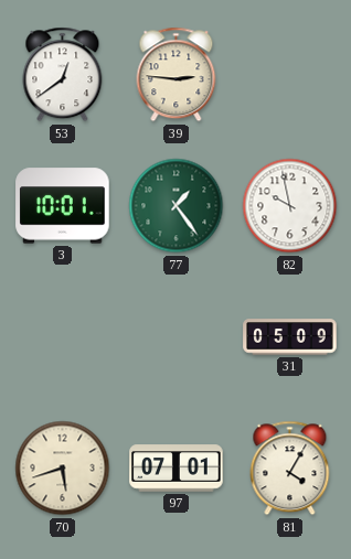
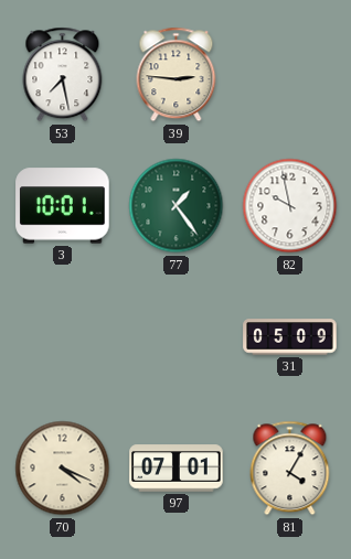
53: 12:39 -> 7:28
70: 5:42 -> 4:19
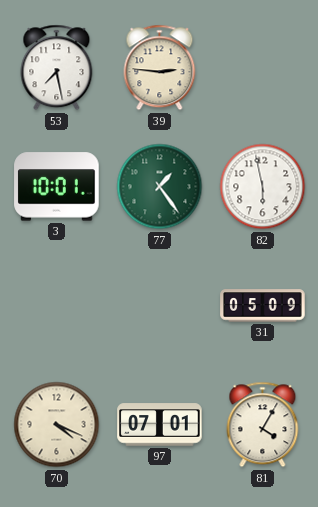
82: 9:58 -> 5:58
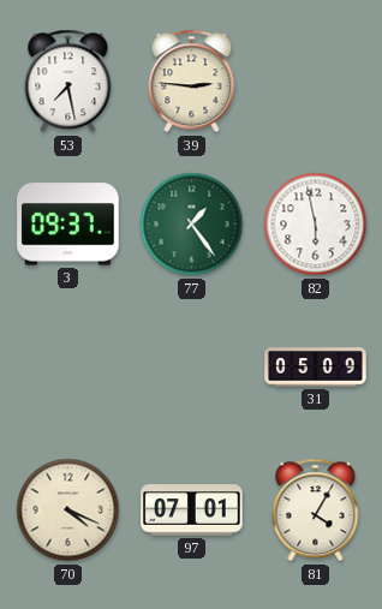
3: 10:01 -> 09:37
